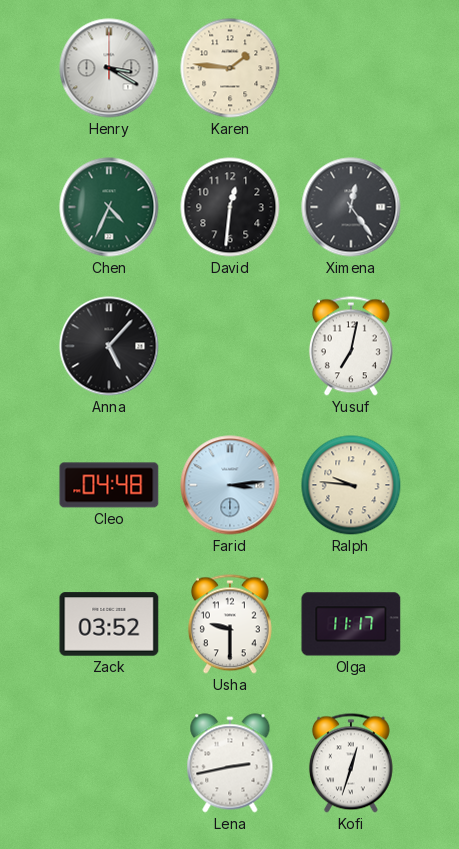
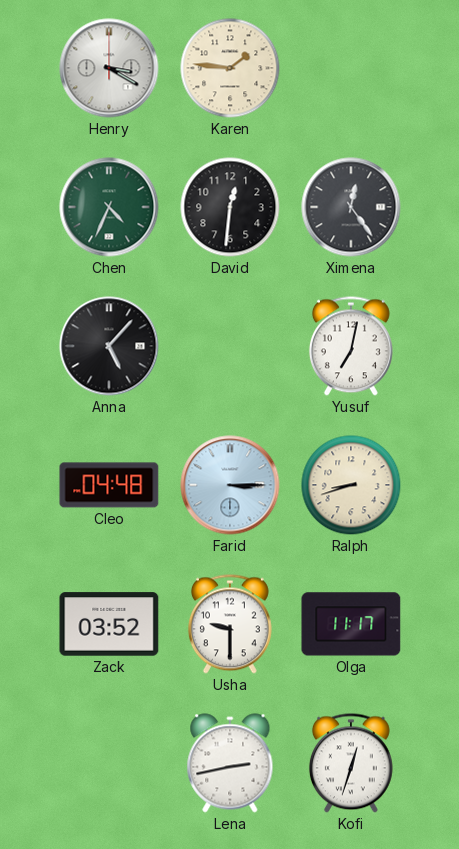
Farid: 3:14 -> 3:15
Ralph: 9:46 -> 8:42
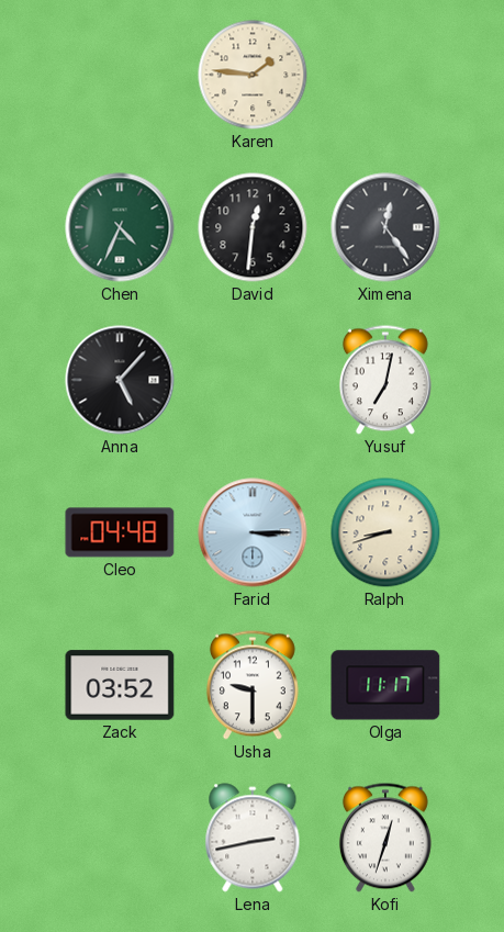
Henry: 3:20 -> none
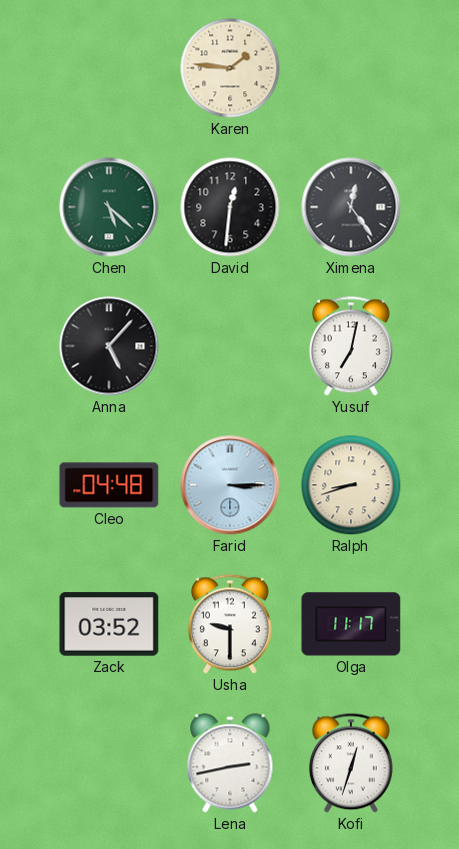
Chen: 4:34 -> 5:22
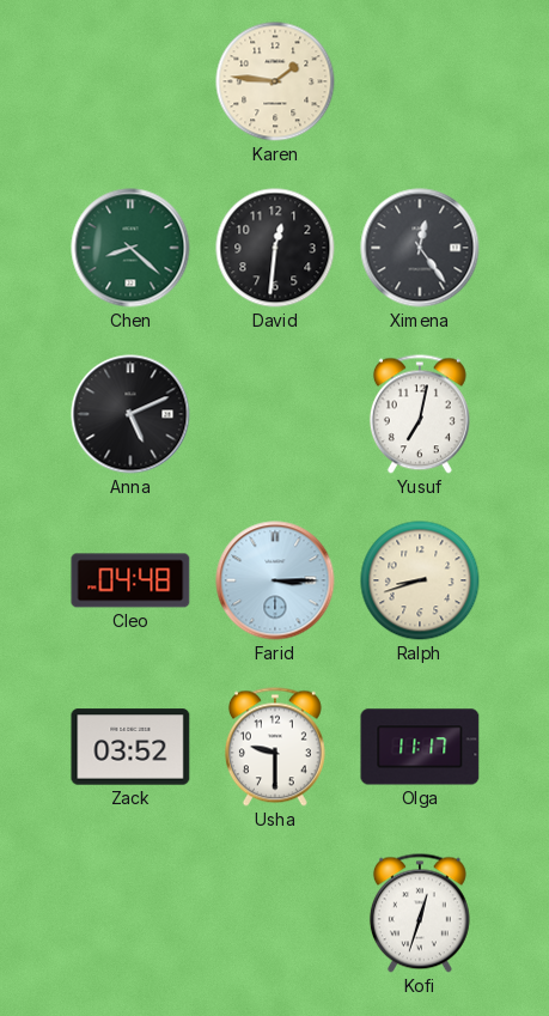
Chen: 5:22 -> 8:22
Anna: 5:07 -> 5:11
Lena: 2:43 -> none
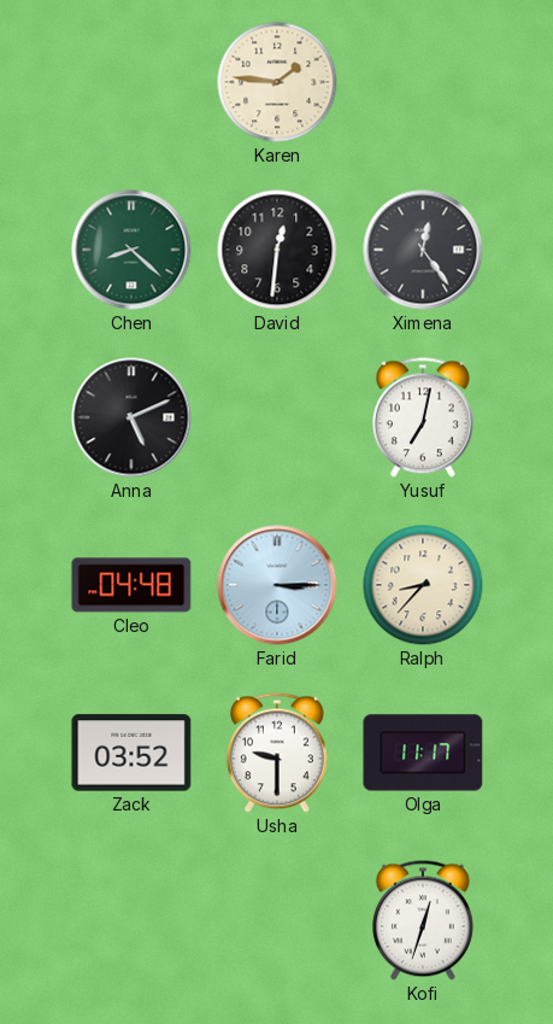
Ralph: 8:42 -> 8:37
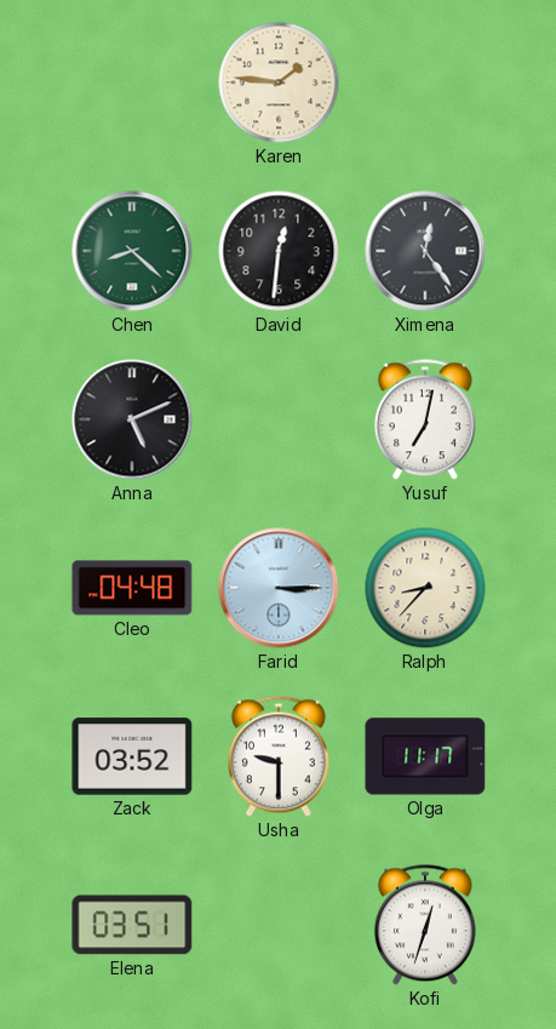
Elena: none -> 03:51
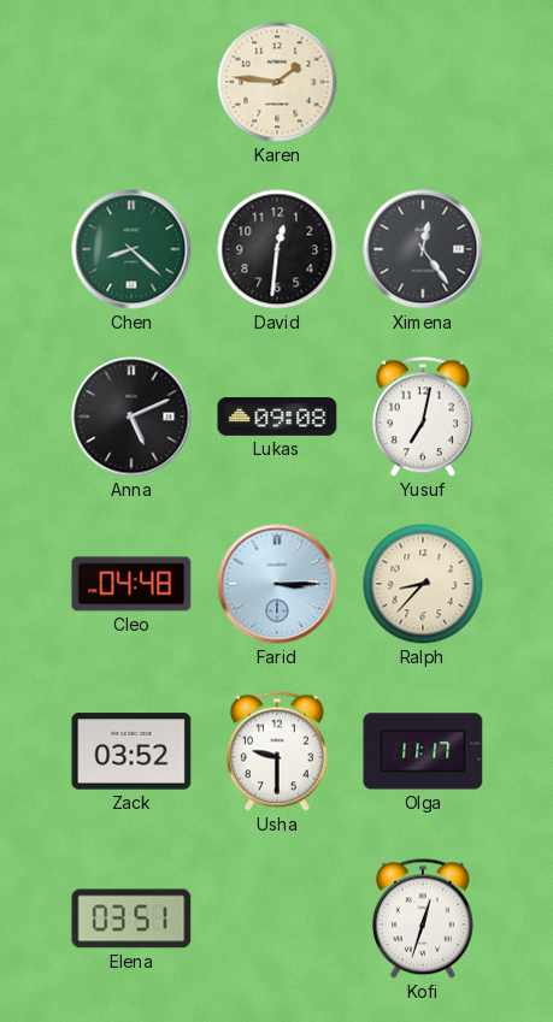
Lukas: none -> 09:08
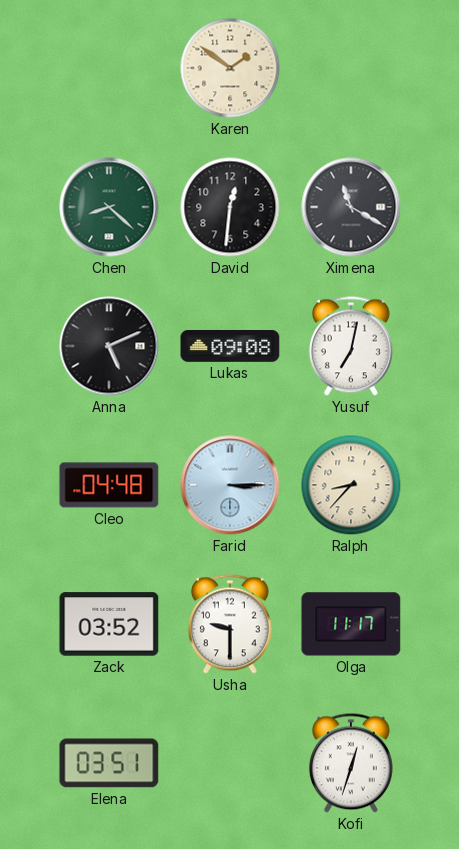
Karen: 1:46 -> 1:51
Ximena: 12:24 -> 11:20
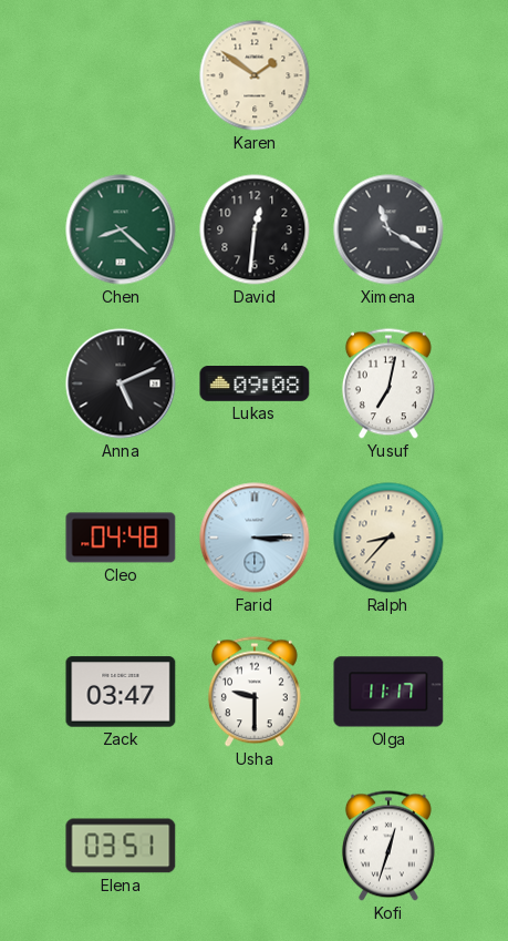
Zack: 03:52 -> 03:47
